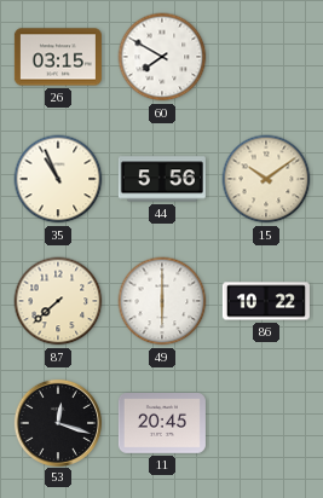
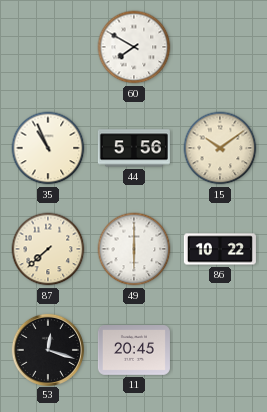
26: 03:15 -> none
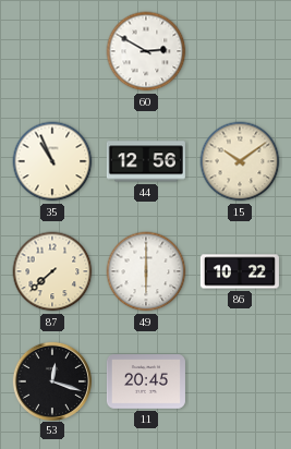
60: 7:50 -> 2:50
44: 5:56 -> 12:56
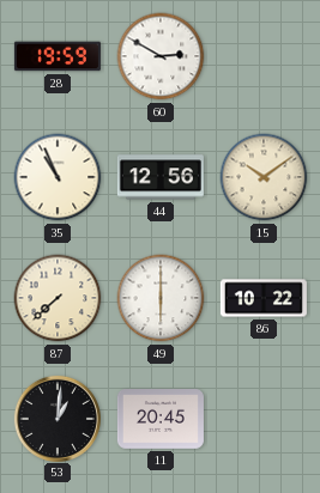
28: none -> 19:59
53: 12:18 -> 1:01
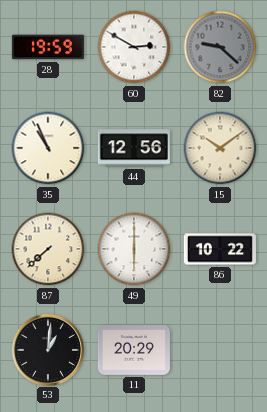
82: none -> 9:22
11: 20:45 -> 20:29
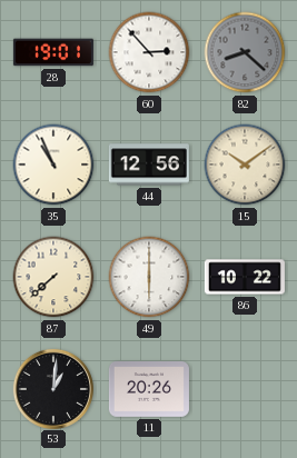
28: 19:59 -> 19:01
60: 2:50 -> 2:53
82: 9:22 -> 8:22
11: 20:29 -> 20:26
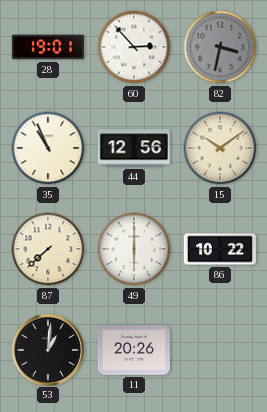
82: 8:22 -> 3:32
